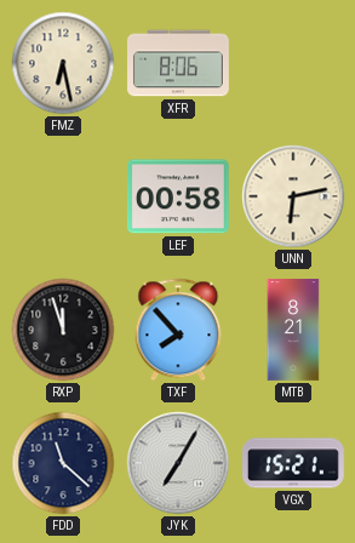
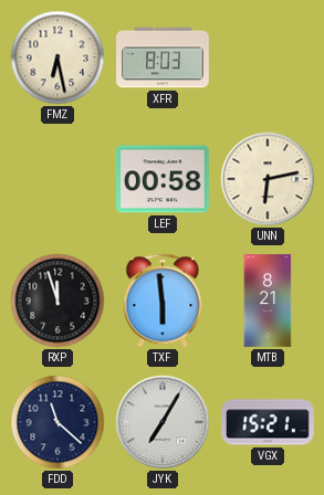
XFR: 8:06 -> 8:03
TXF: 7:53 -> 5:59
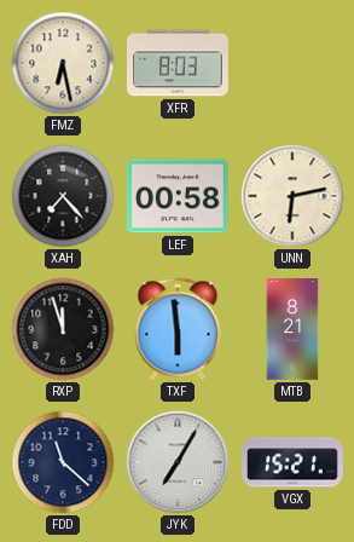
XAH: none -> 7:23
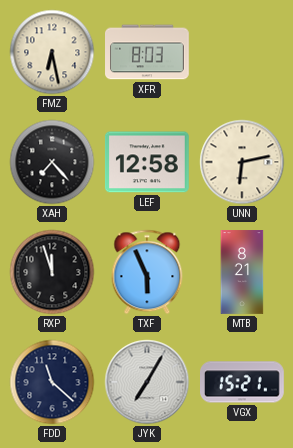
LEF: 00:58 -> 12:58
TXF: 5:59 -> 5:56
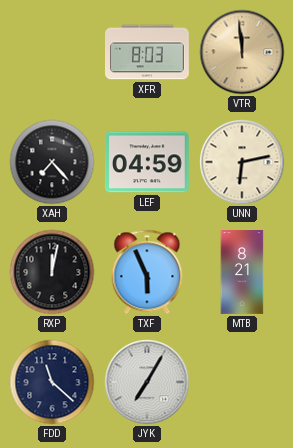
FMZ: 6:28 -> none
VTR: none -> 11:59
LEF: 12:58 -> 04:59
RXP: 11:57 -> 12:02
VGX: 15:21 -> none
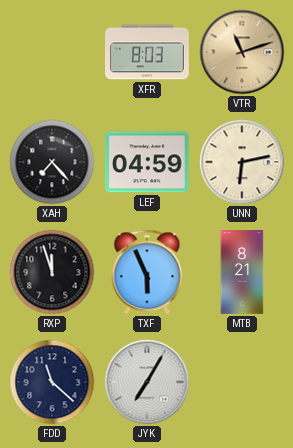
VTR: 11:59 -> 11:12
RXP: 12:02 -> 11:57
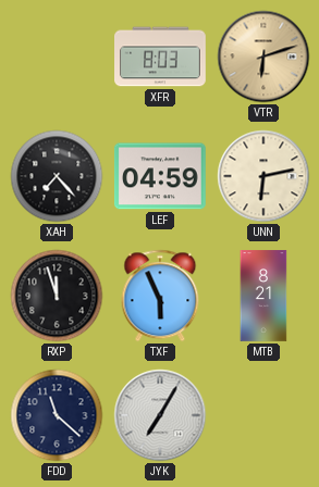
VTR: 11:12 -> 6:12
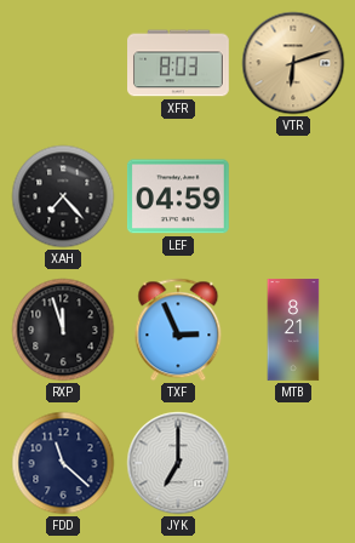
UNN: 6:13 -> none
TXF: 5:56 -> 2:56
JYK: 7:05 -> 7:00
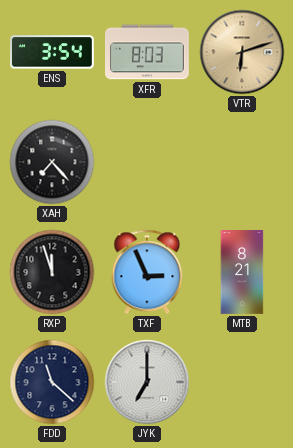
ENS: none -> 3:54
LEF: 04:59 -> none
